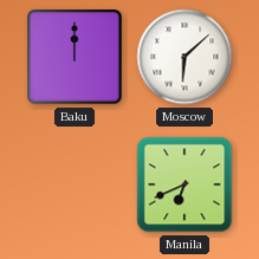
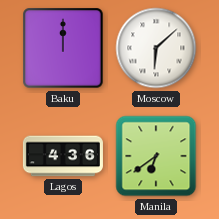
Lagos: none -> 4:36
Manila: 6:41 -> 6:39
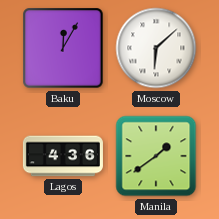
Baku: 12:00 -> 12:05
Manila: 6:39 -> 1:39
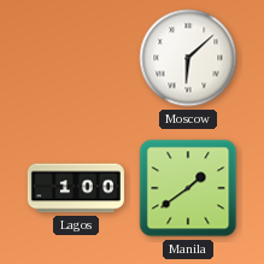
Baku: 12:05 -> none
Lagos: 4:36 -> 1:00
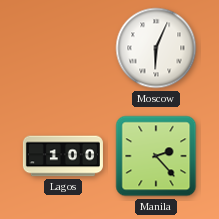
Moscow: 6:08 -> 6:04
Manila: 1:39 -> 2:23
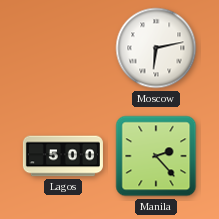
Moscow: 6:04 -> 6:13
Lagos: 1:00 -> 5:00
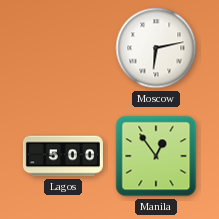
Manila: 2:23 -> 12:54
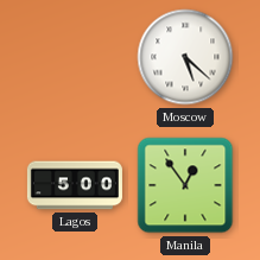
Moscow: 6:13 -> 5:22
